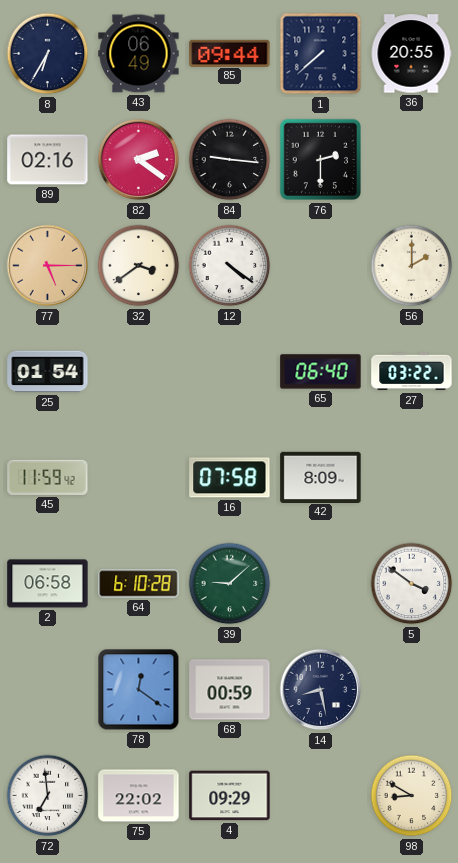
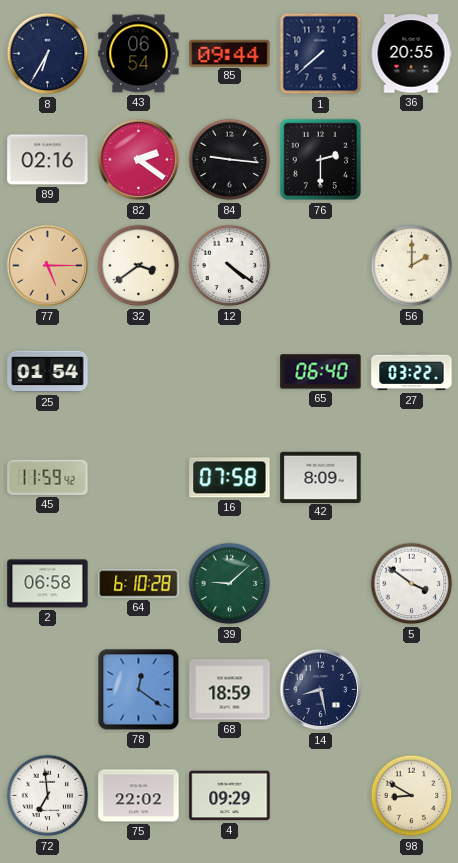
43: 06:49 -> 06:54
68: 00:59 -> 18:59
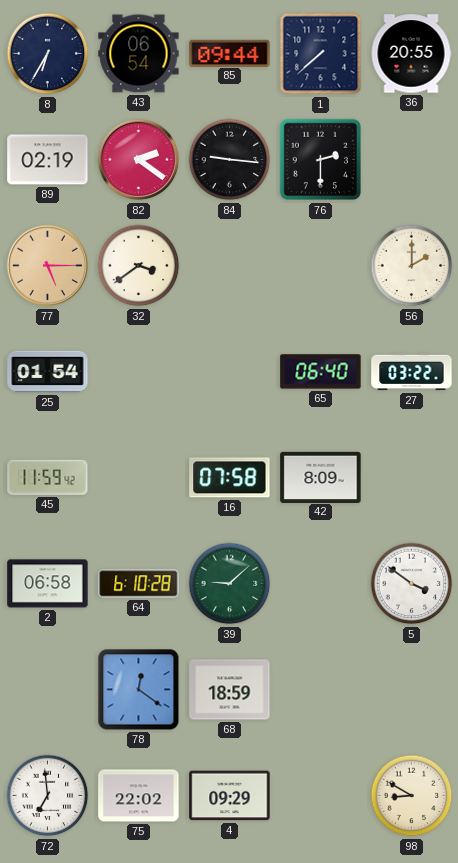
89: 02:16 -> 02:19
12: 4:21 -> none
14: 8:28 -> none
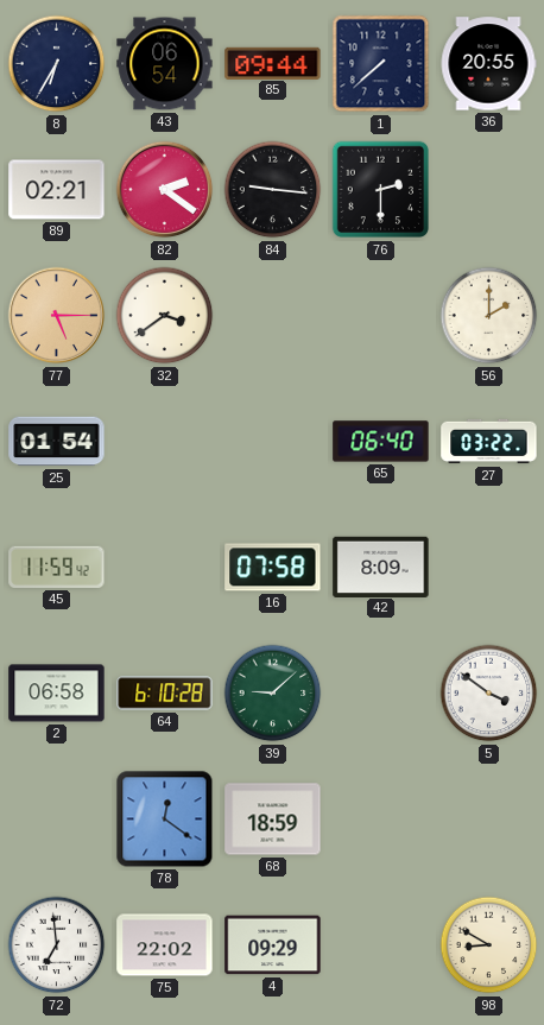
89: 02:19 -> 02:21
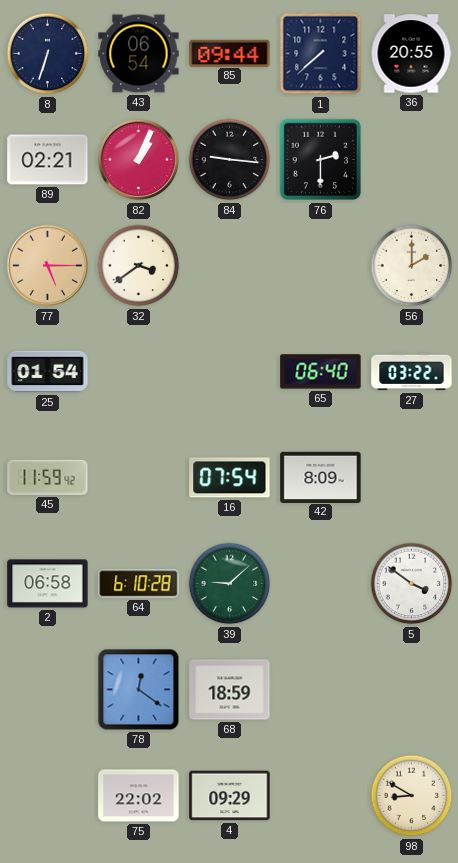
8: 6:35 -> 6:33
82: 2:21 -> 1:04
16: 07:58 -> 07:54
72: 6:59 -> none
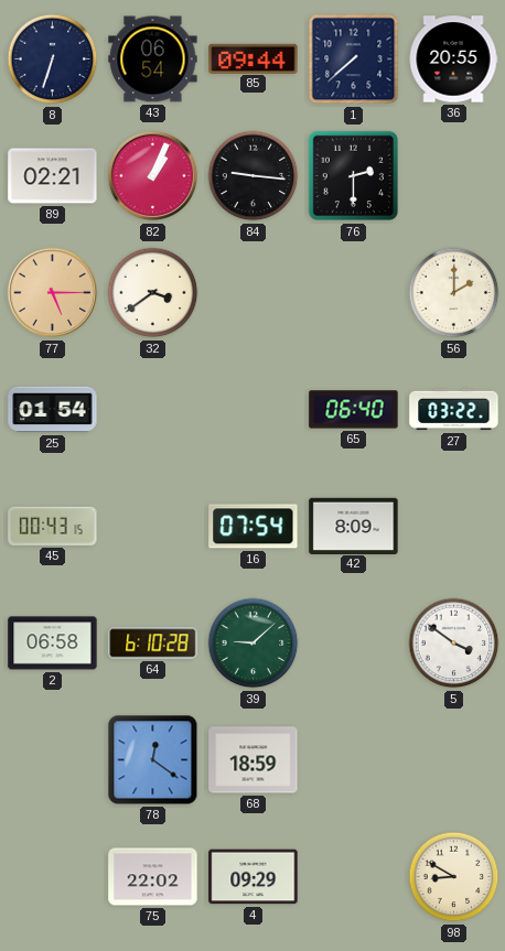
45: 11:59 -> 00:43
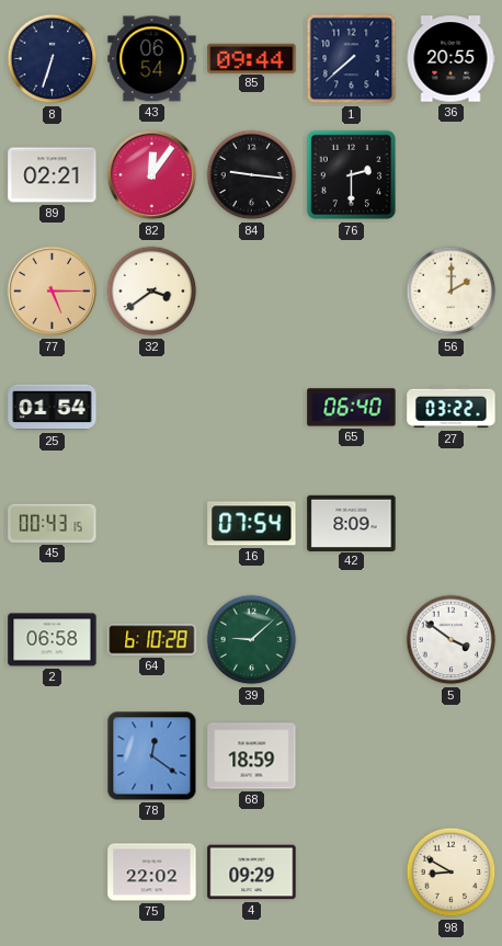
82: 1:04 -> 12:06
